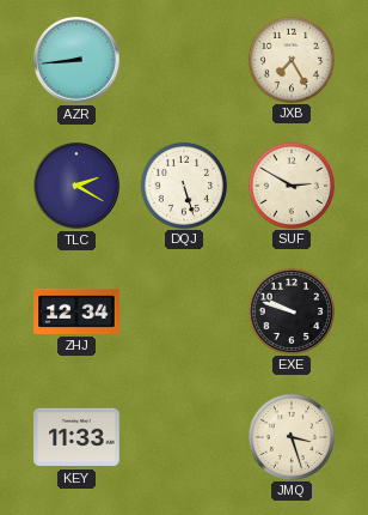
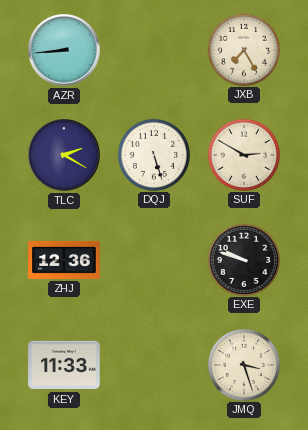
ZHJ: 12:34 -> 12:36
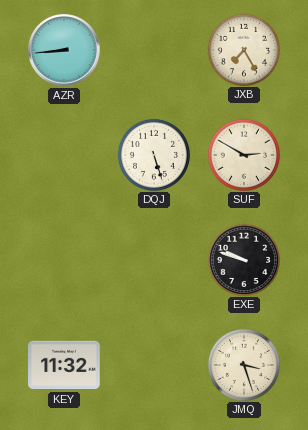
TLC: 2:20 -> none
ZHJ: 12:36 -> none
KEY: 11:33 -> 11:32
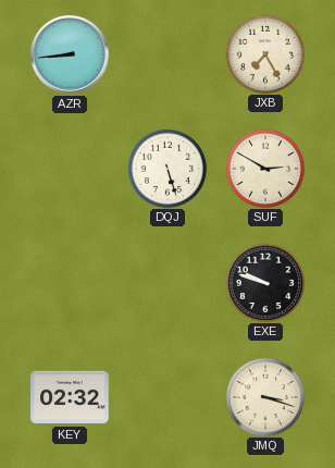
KEY: 11:32 -> 02:32
JMQ: 3:27 -> 3:18
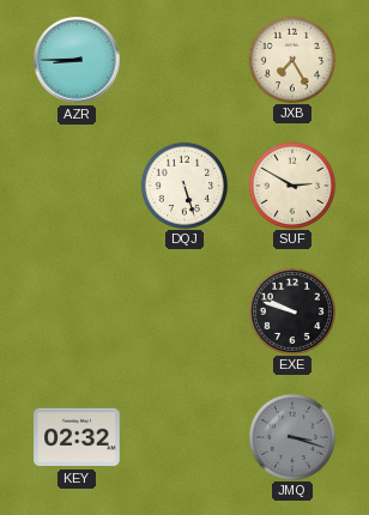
AZR: 8:44 -> 8:45
JMQ dial: cream -> grey
